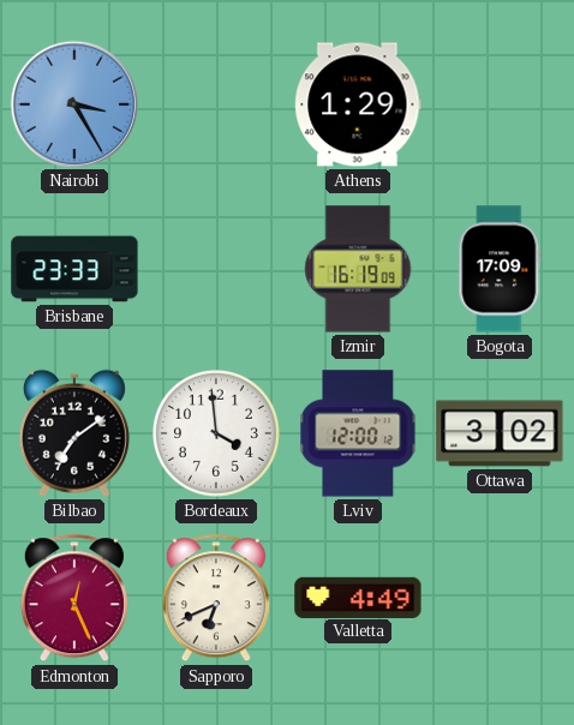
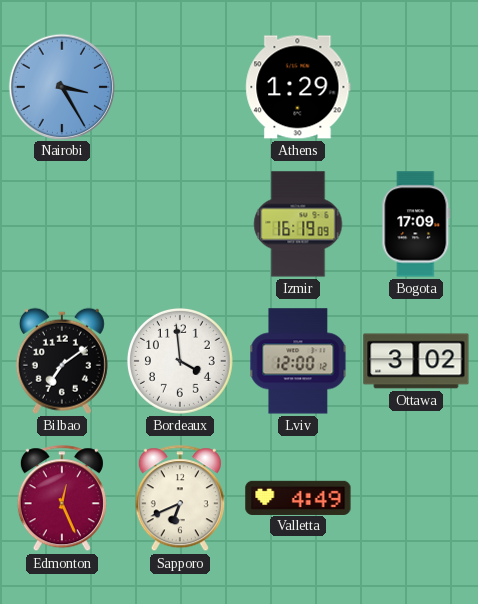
Brisbane: 23:33 -> none
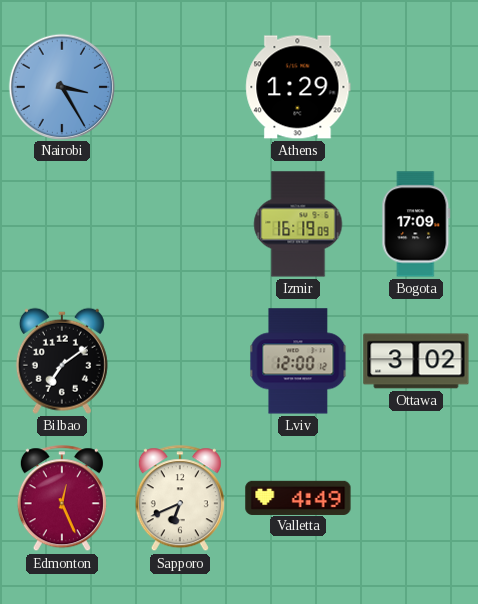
Bordeaux: 3:59 -> none
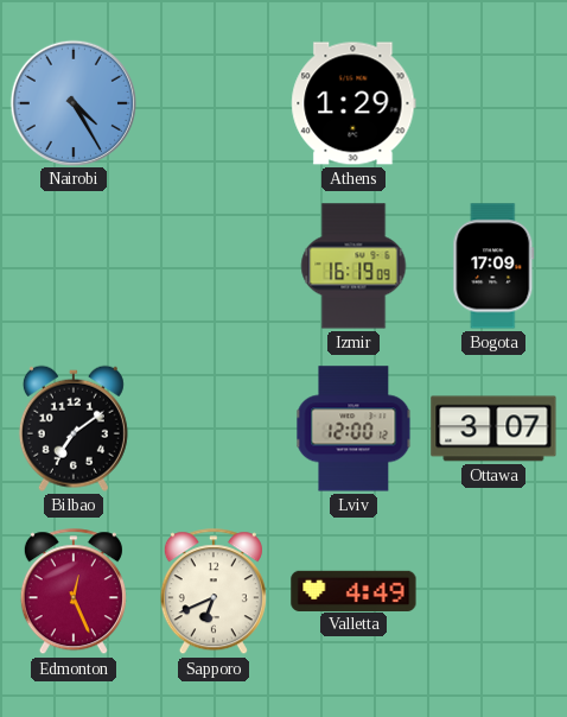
Nairobi: 3:25 -> 4:25
Ottawa: 3:02 -> 3:07
